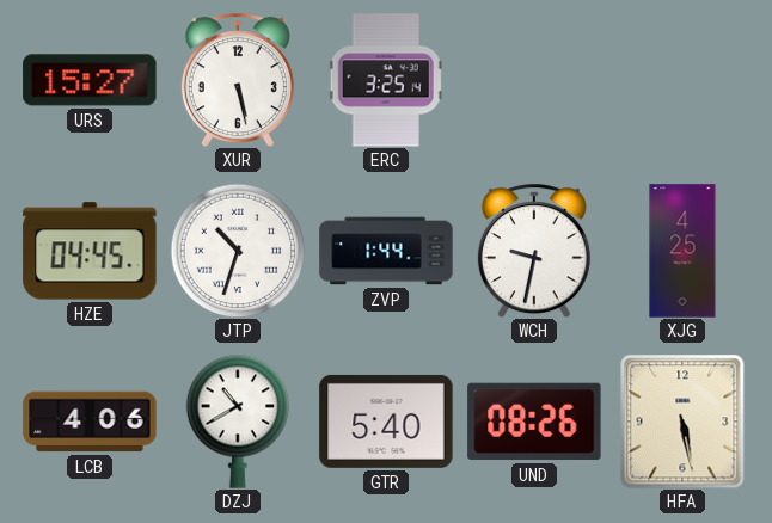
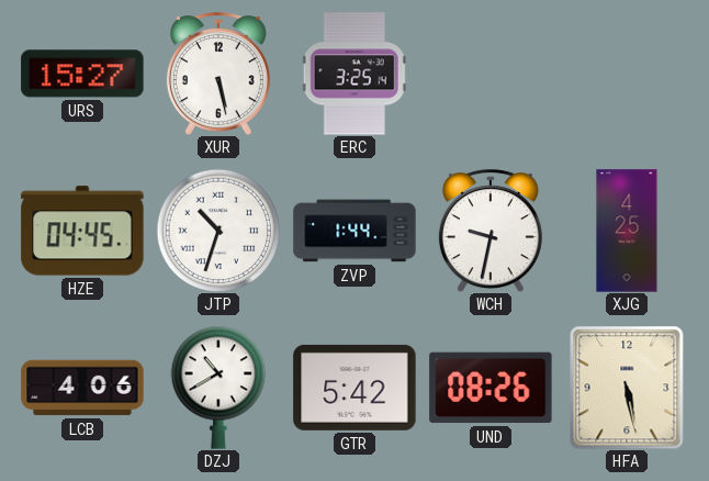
GTR: 5:40 -> 5:42
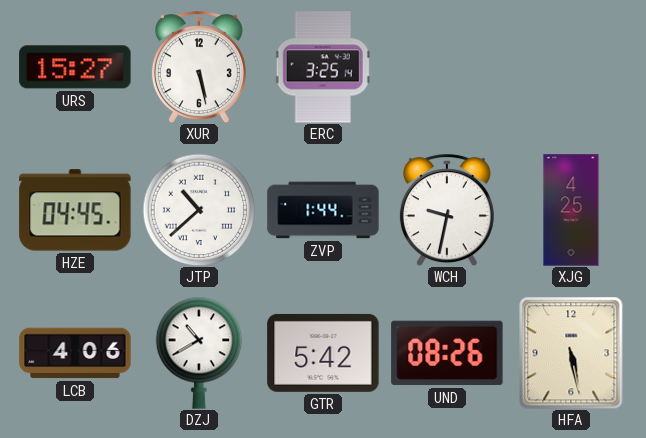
JTP: 10:33 -> 10:38
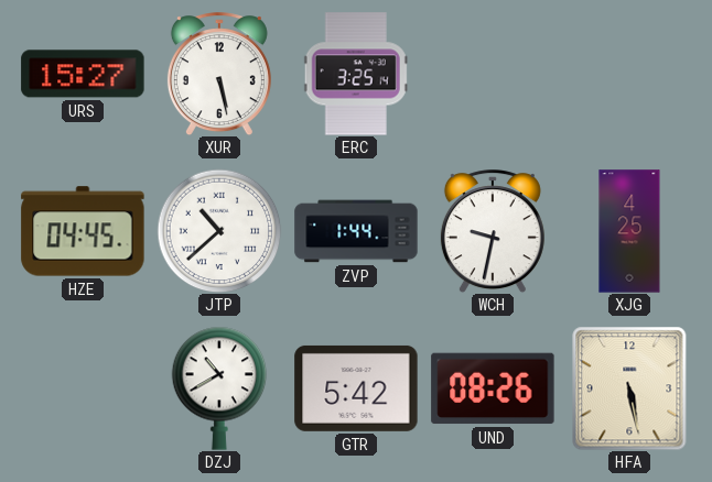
LCB: 4:06 -> none
